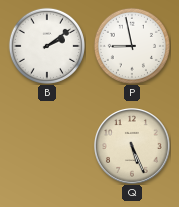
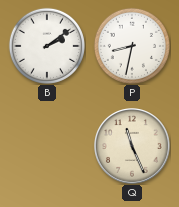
P: 8:58 -> 8:32
Q: 5:26 -> 11:26
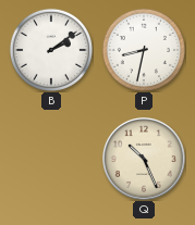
Q: 11:26 -> 10:26
